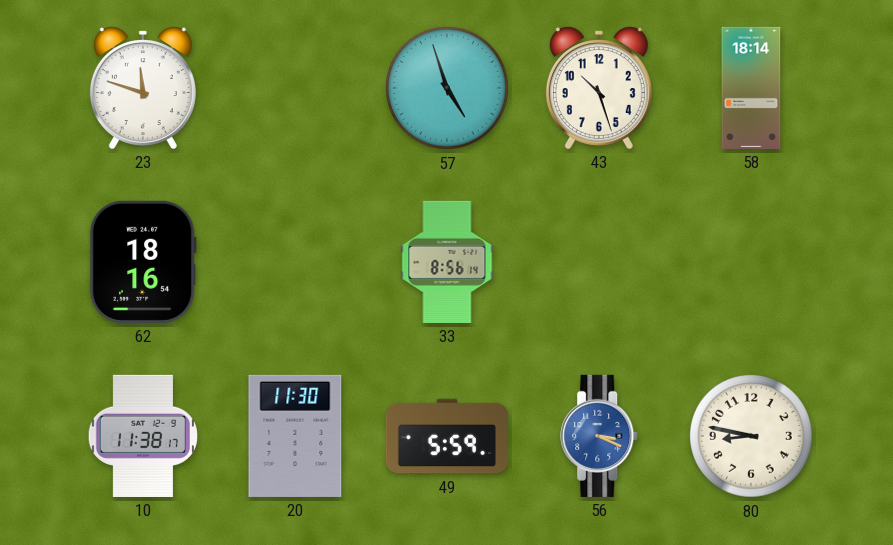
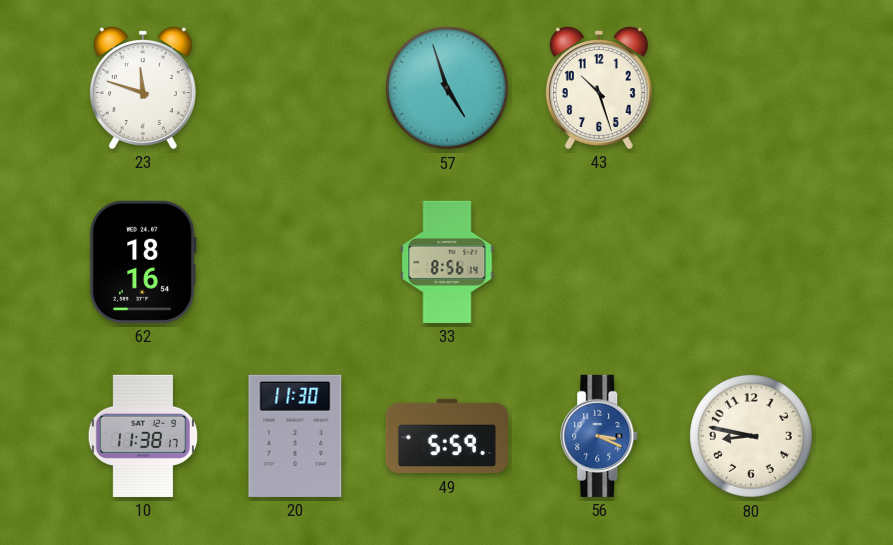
58: 18:14 -> none
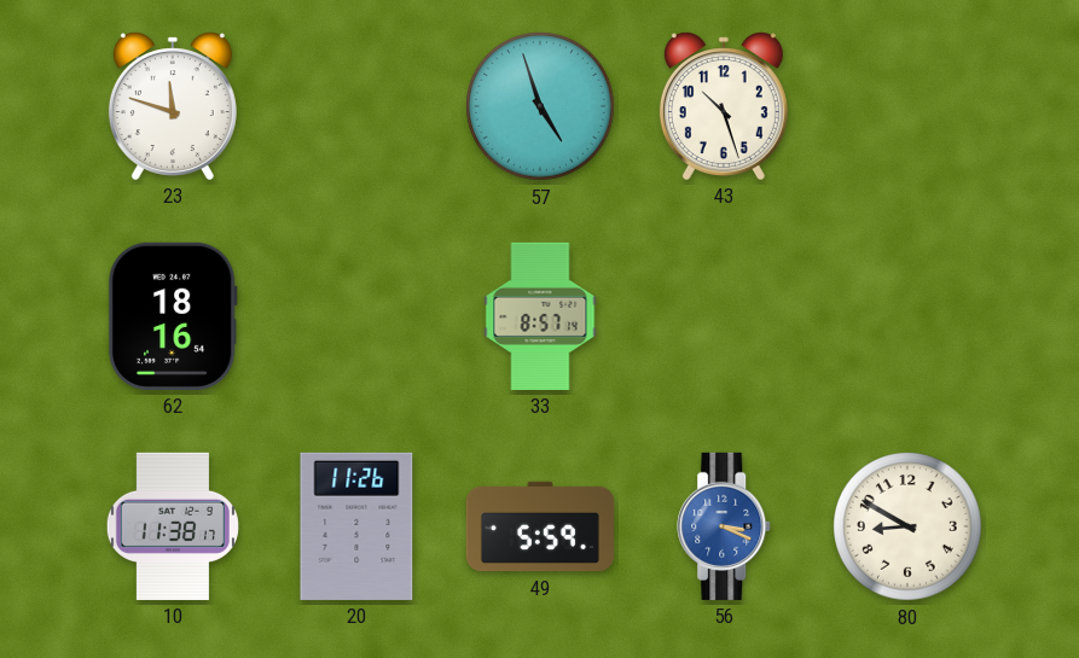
33: 8:56 -> 8:57
20: 11:30 -> 11:26
80: 8:47 -> 8:50
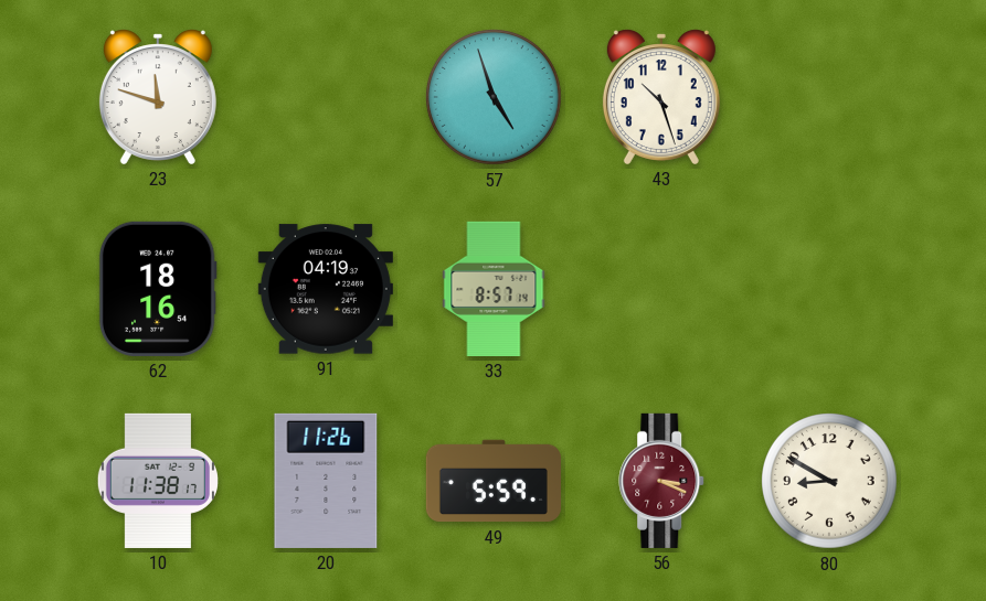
91: none -> 04:19
56 dial: blue -> burgundy
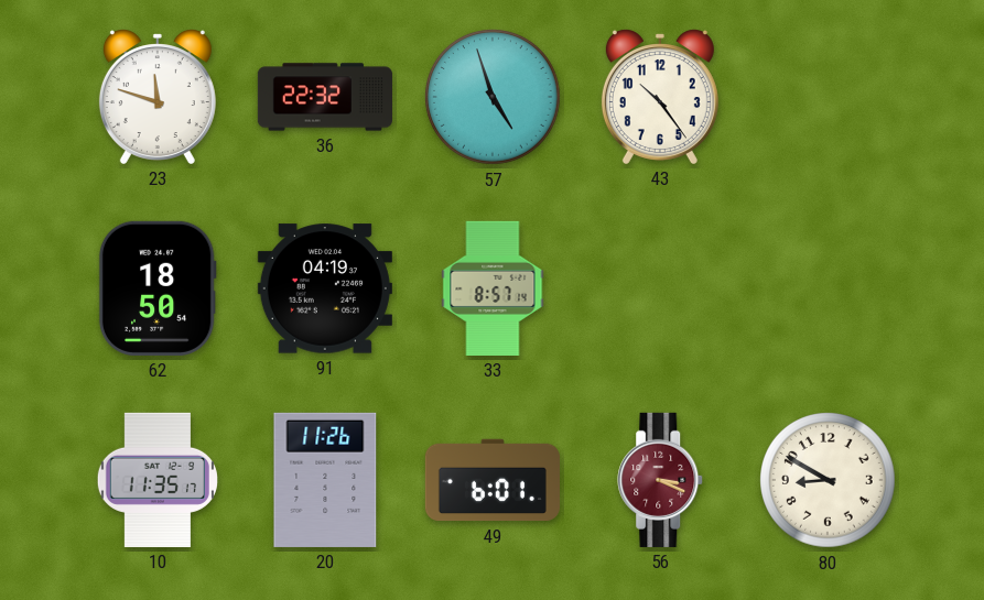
36: none -> 22:32
43: 10:27 -> 10:24
62: 18:16 -> 18:50
10: 11:38 -> 11:35
49: 5:59 -> 6:01
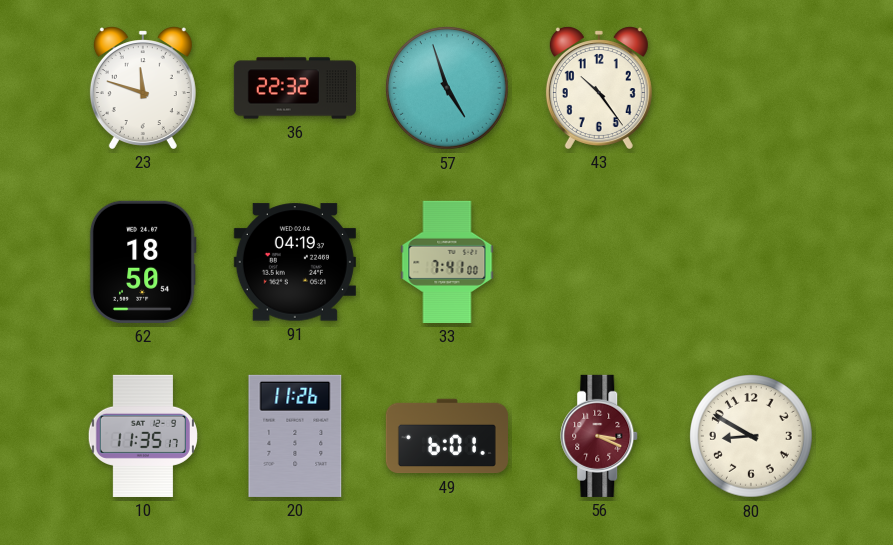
33: 8:57 -> 7:41
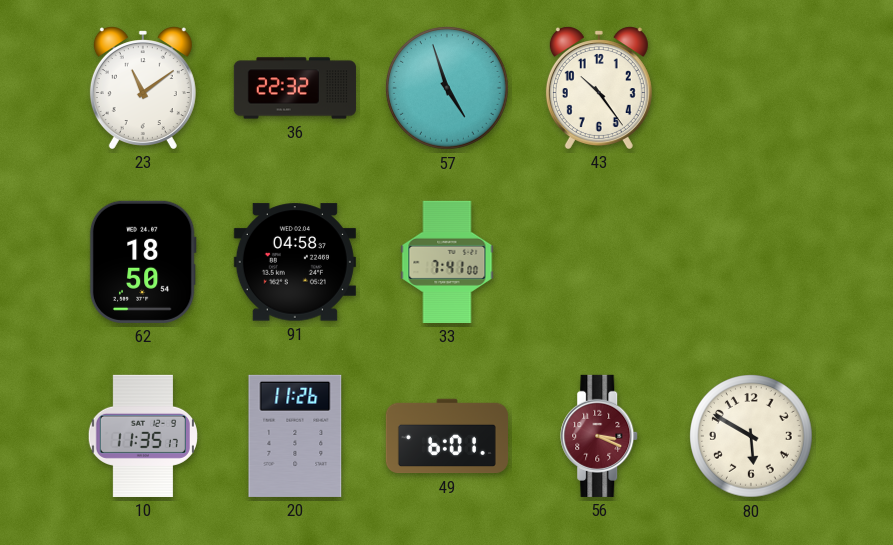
23: 11:48 -> 11:09
91: 04:19 -> 04:58
80: 8:50 -> 5:50
